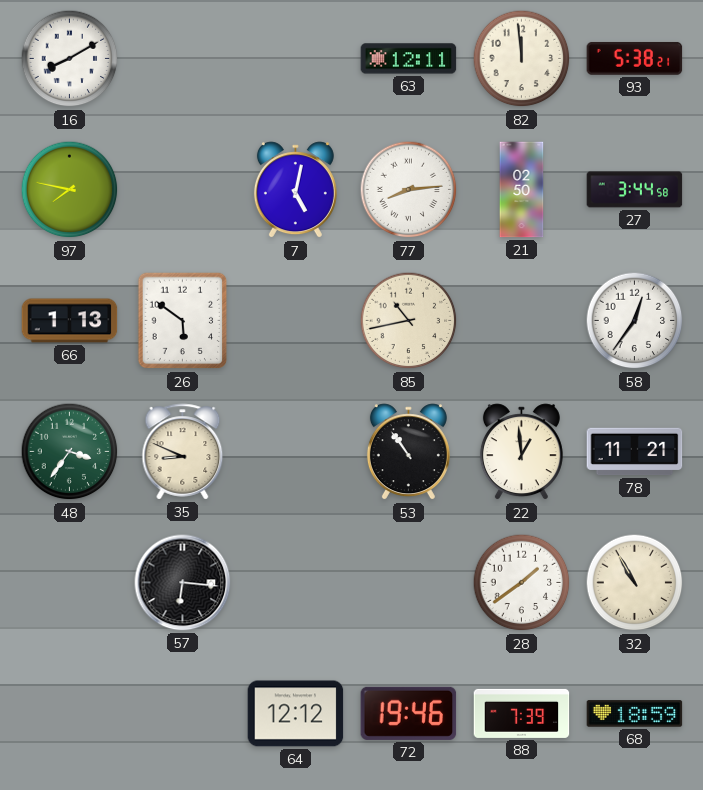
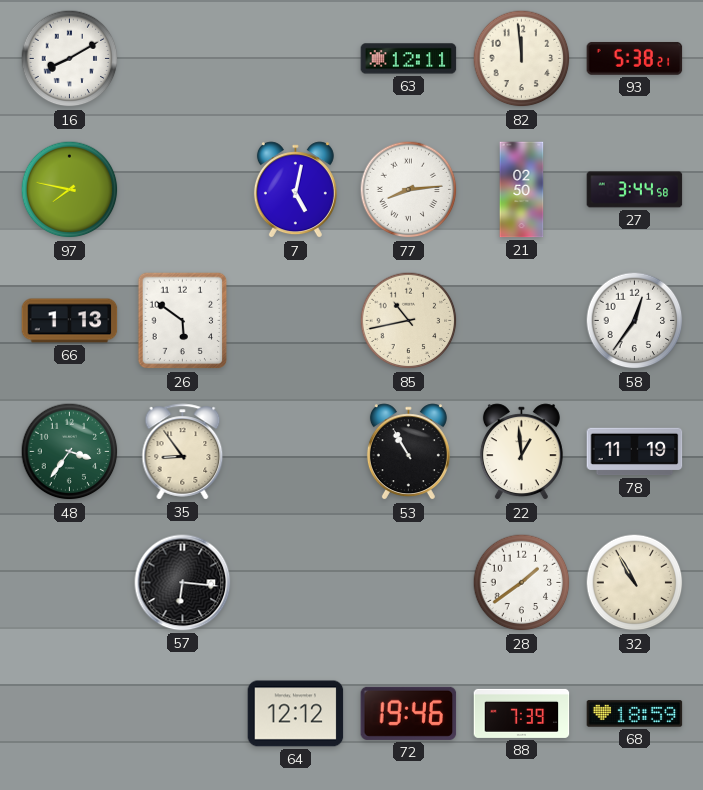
35: 8:49 -> 8:54
53: 10:54 -> 10:55
78: 11:21 -> 11:19
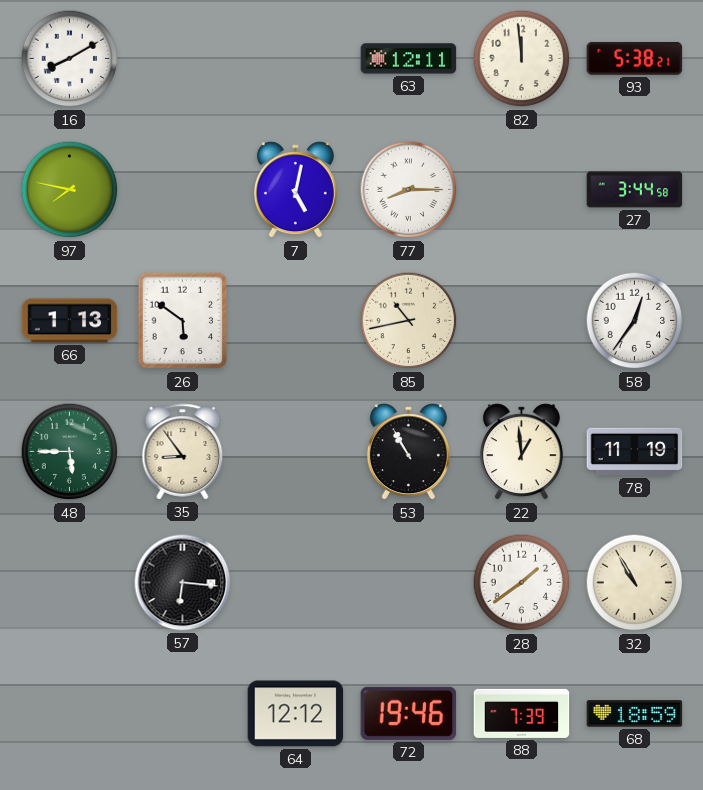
77: 8:14 -> 8:15
21: 02:50 -> none
48: 3:36 -> 5:45
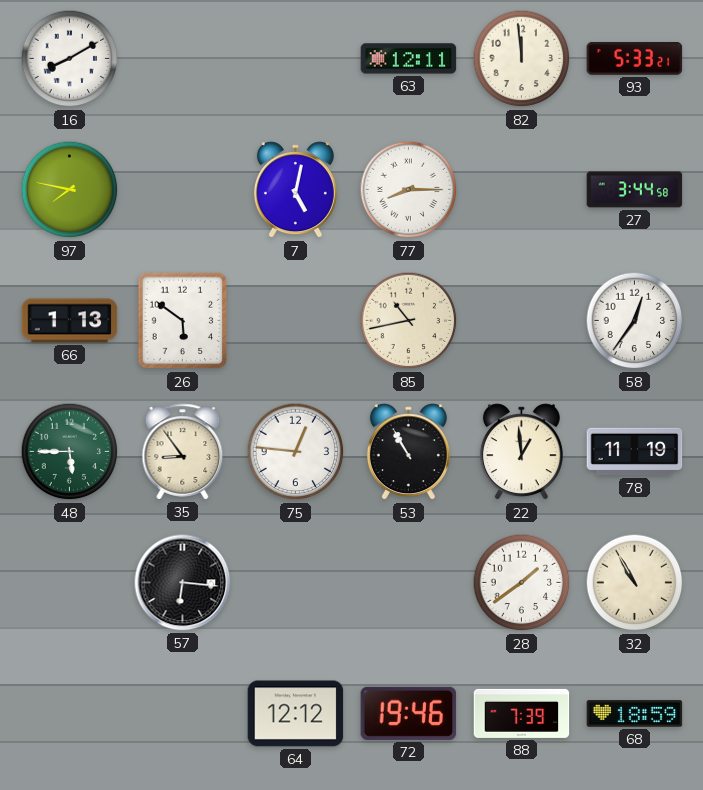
93: 5:38 -> 5:33
75: none -> 12:46
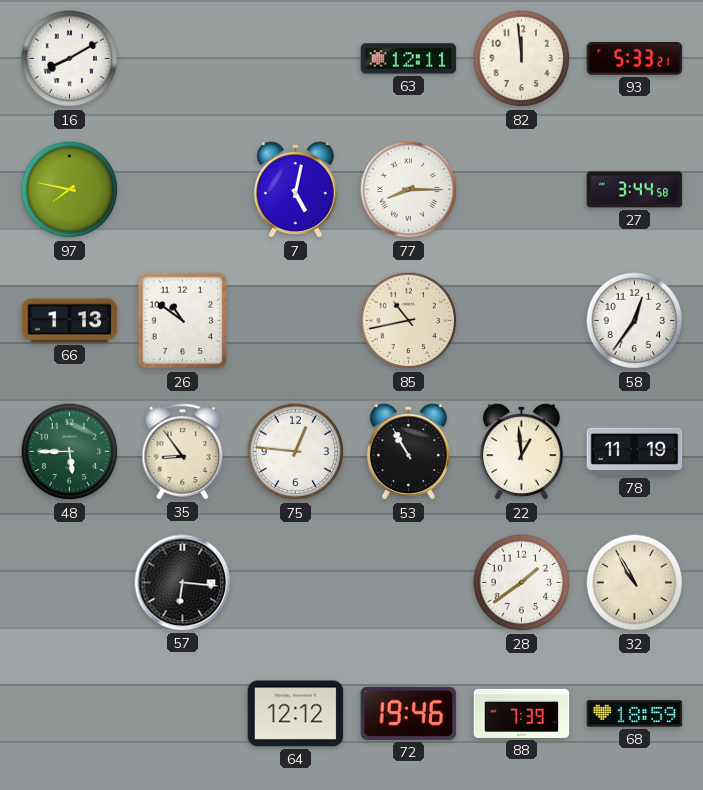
26: 5:51 -> 10:51
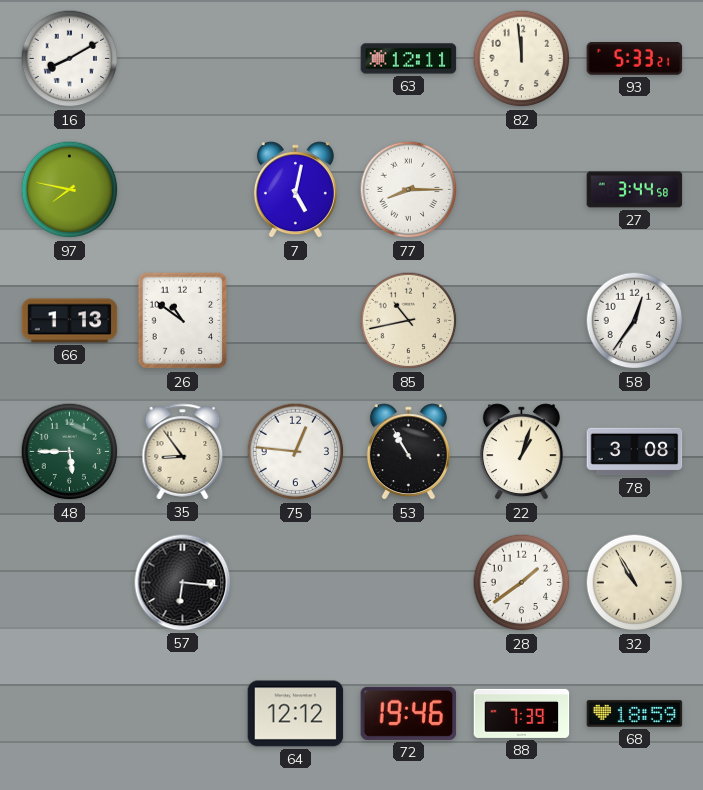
22: 12:59 -> 1:03
78: 11:19 -> 3:08
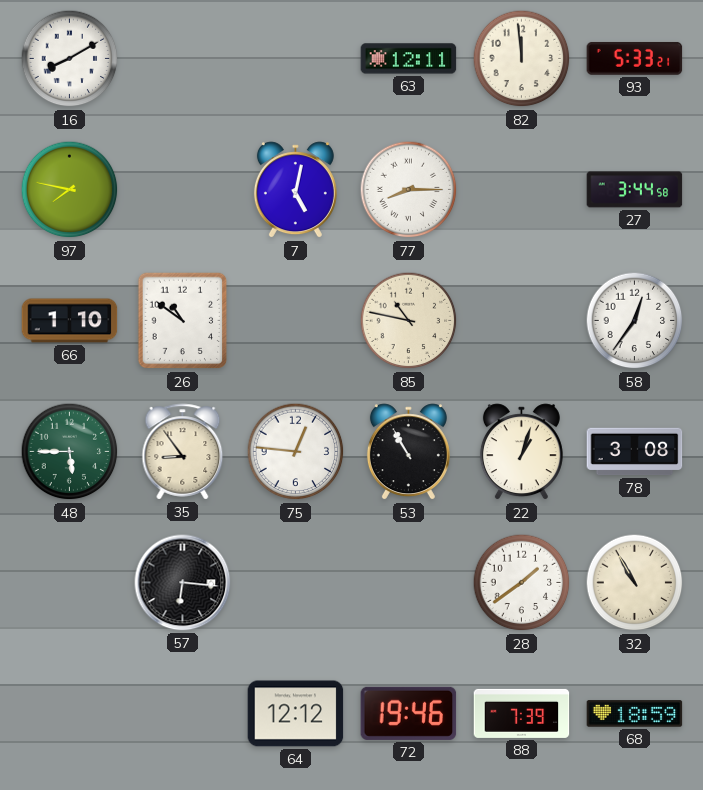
66: 1:13 -> 1:10
85: 10:43 -> 10:47
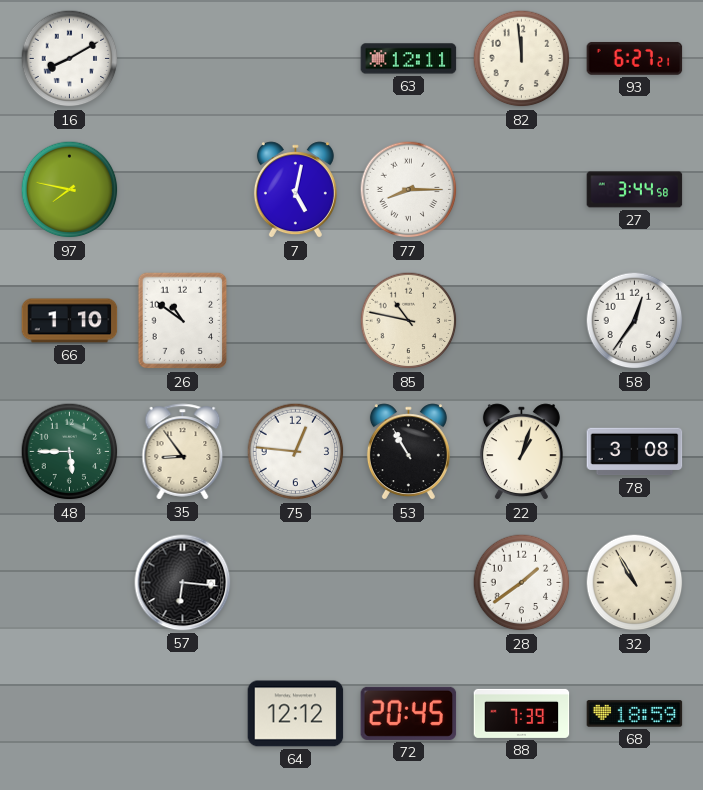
93: 5:33 -> 6:27
72: 19:46 -> 20:45
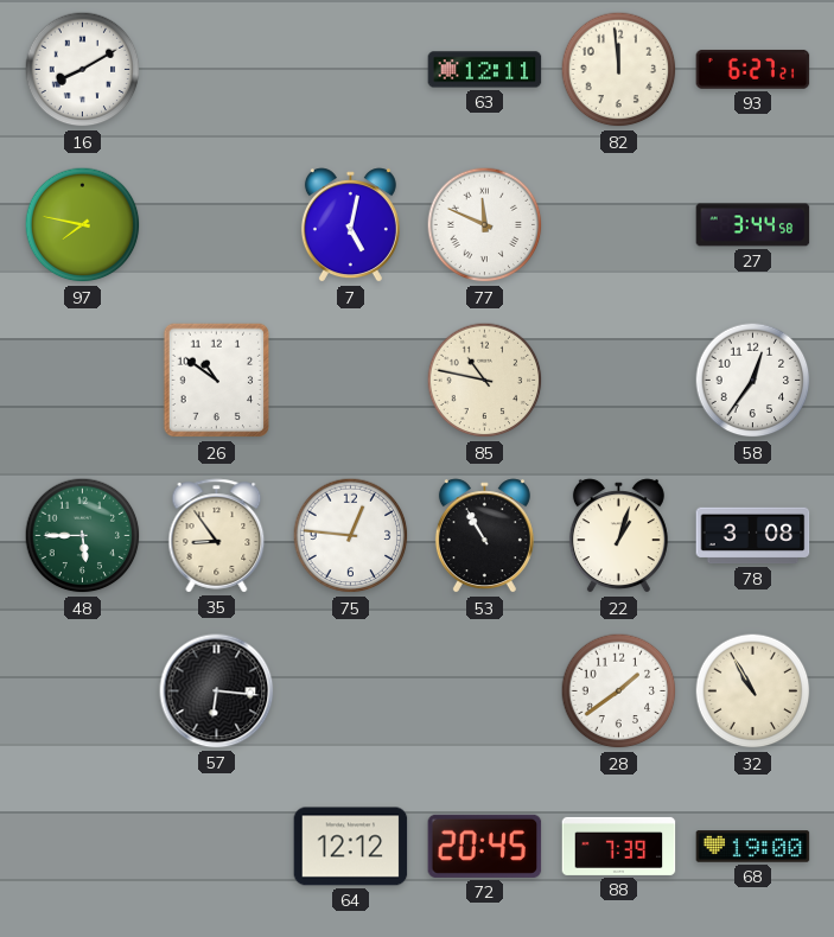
77: 8:15 -> 11:49
66: 1:10 -> none
68: 18:59 -> 19:00
